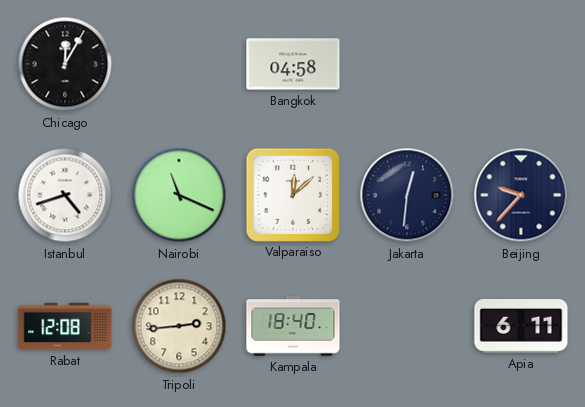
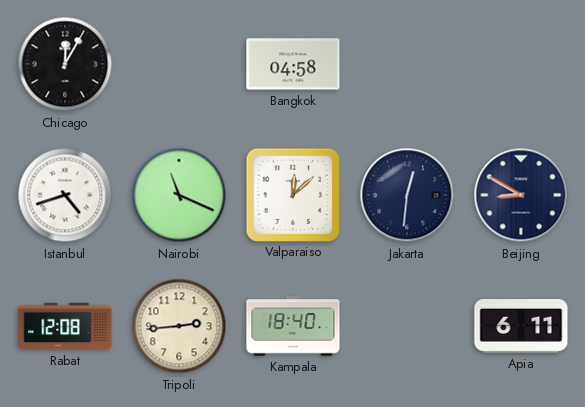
Beijing: 9:37 -> 8:50
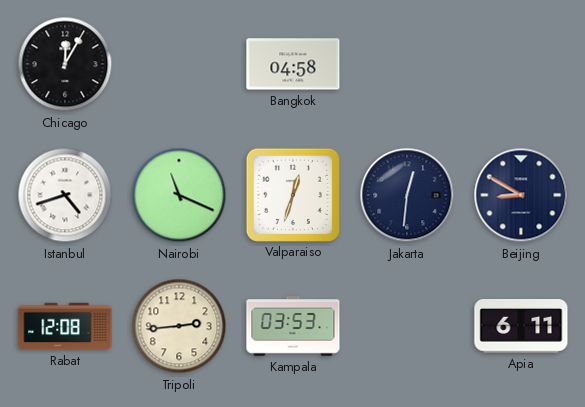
Valparaiso: 12:08 -> 12:33
Kampala: 18:40 -> 03:53
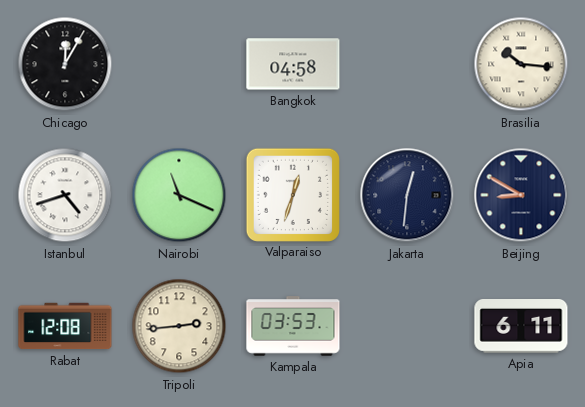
Brasilia: none -> 10:16
